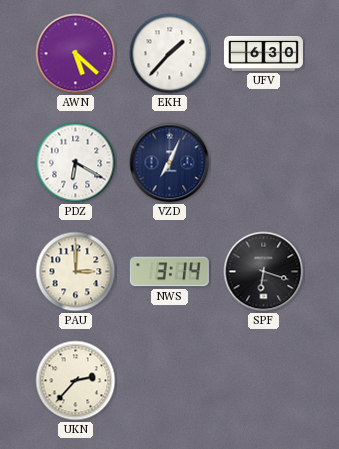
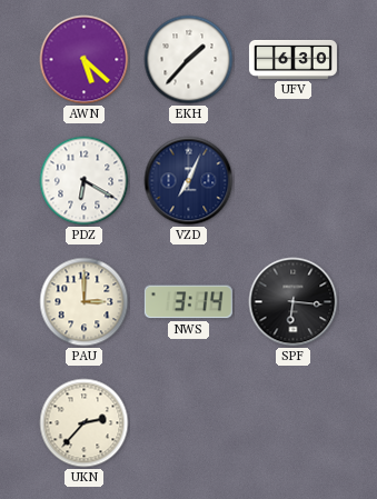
SPF: 6:18 -> 6:16
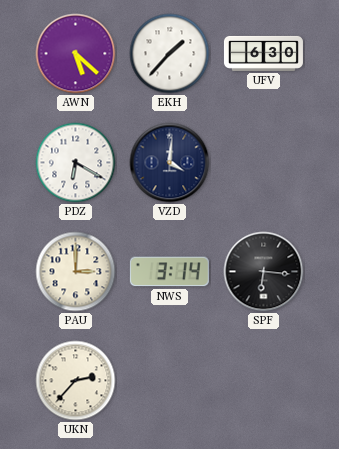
VZD: 7:04 -> 4:01
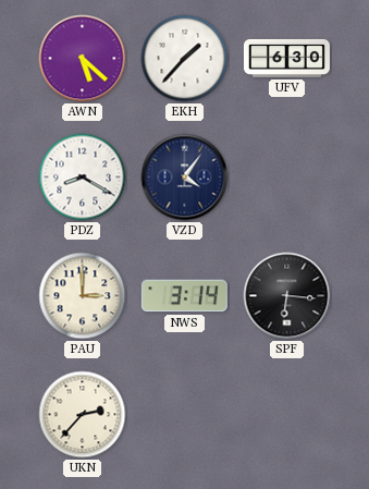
PDZ: 6:20 -> 8:20
VZD: 4:01 -> 4:06
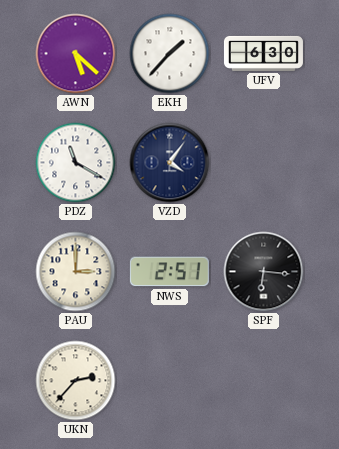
PDZ: 8:20 -> 11:20
NWS: 3:14 -> 2:51
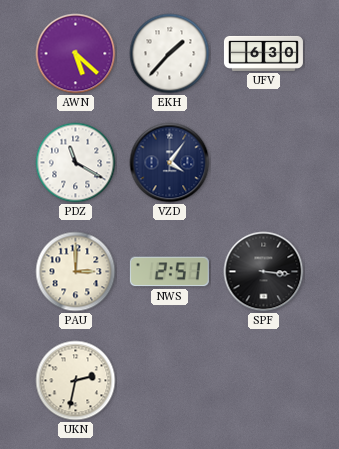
SPF: 6:16 -> 3:16
UKN: 2:37 -> 2:32
